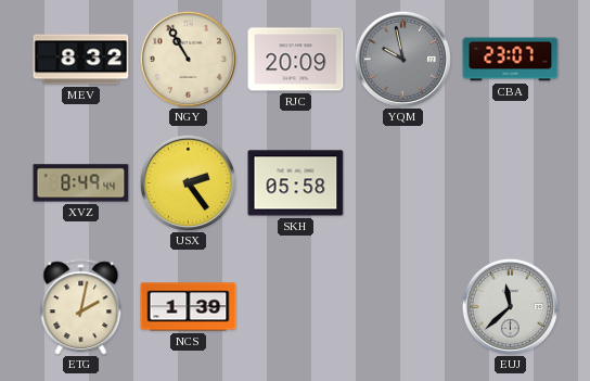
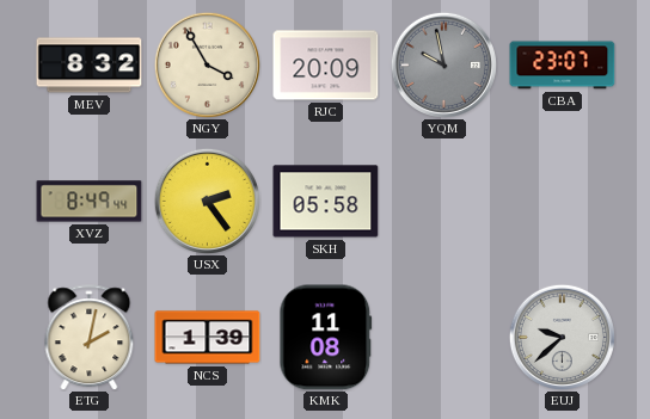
NGY: 10:55 -> 3:55
KMK: none -> 11:08
EUJ: 11:38 -> 9:38
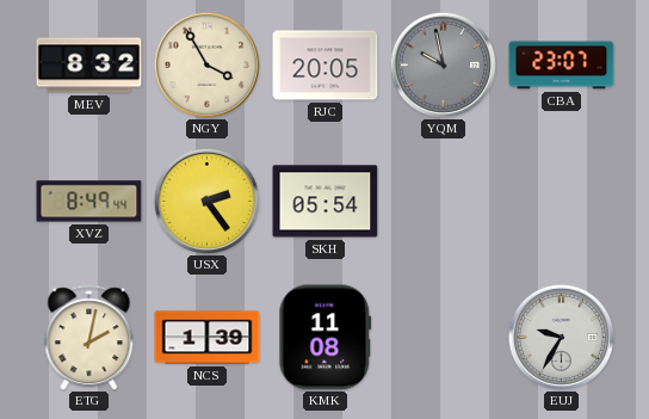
RJC: 20:09 -> 20:05
SKH: 05:58 -> 05:54
EUJ: 9:38 -> 9:35
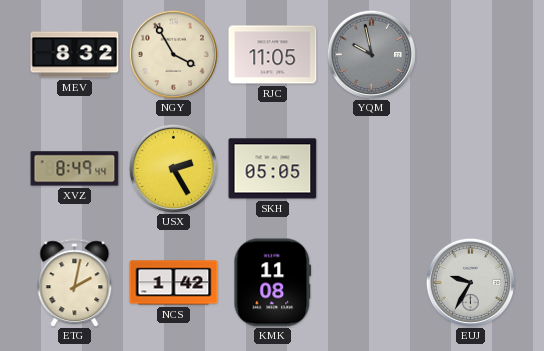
RJC: 20:05 -> 11:05
CBA: 23:07 -> none
USX: 2:24 -> 2:25
SKH: 05:54 -> 05:05
NCS: 1:39 -> 1:42
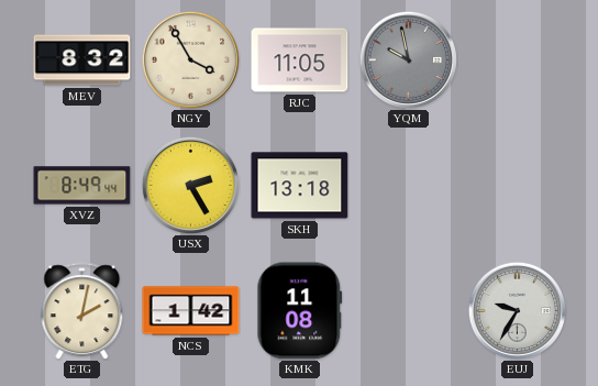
SKH: 05:05 -> 13:18
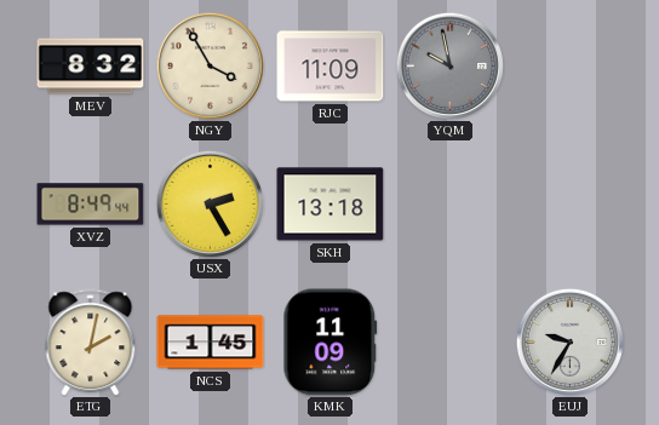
RJC: 11:05 -> 11:09
NCS: 1:42 -> 1:45
KMK: 11:08 -> 11:09
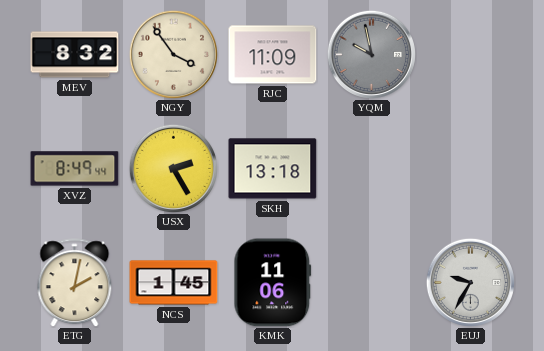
NGY: 3:55 -> 3:54
KMK: 11:09 -> 11:06
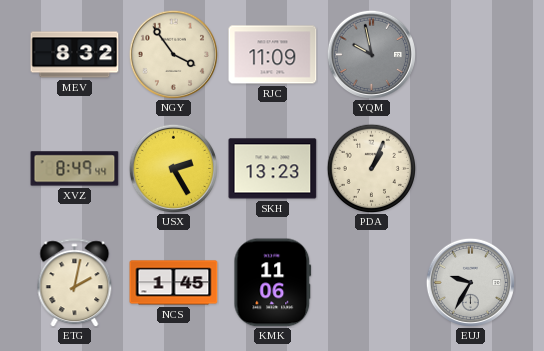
SKH: 13:18 -> 13:23
PDA: none -> 1:04
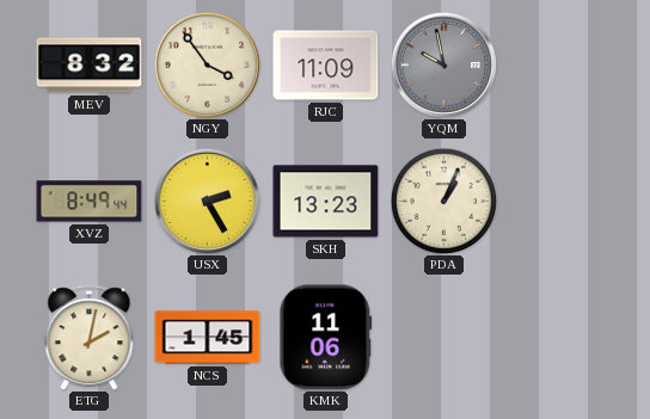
EUJ: 9:35 -> none
